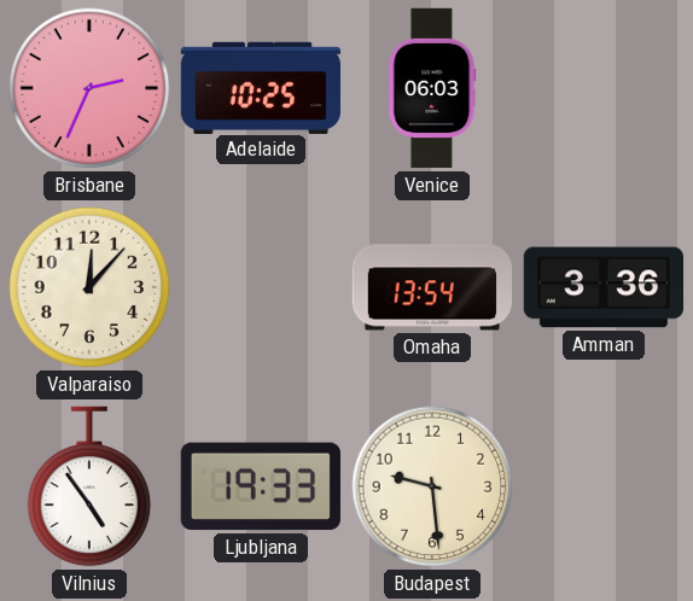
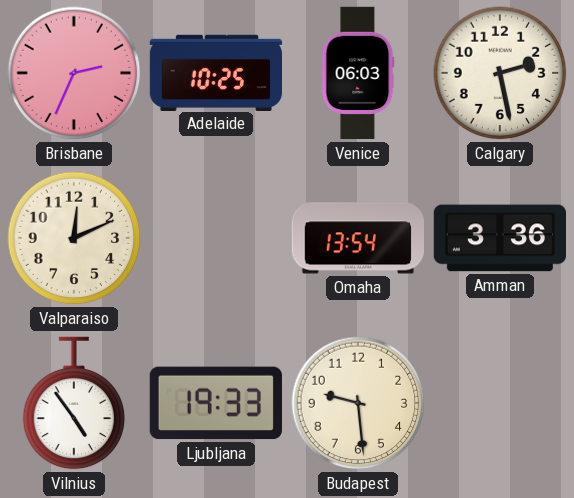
Calgary: none -> 2:28
Valparaiso: 12:07 -> 12:11
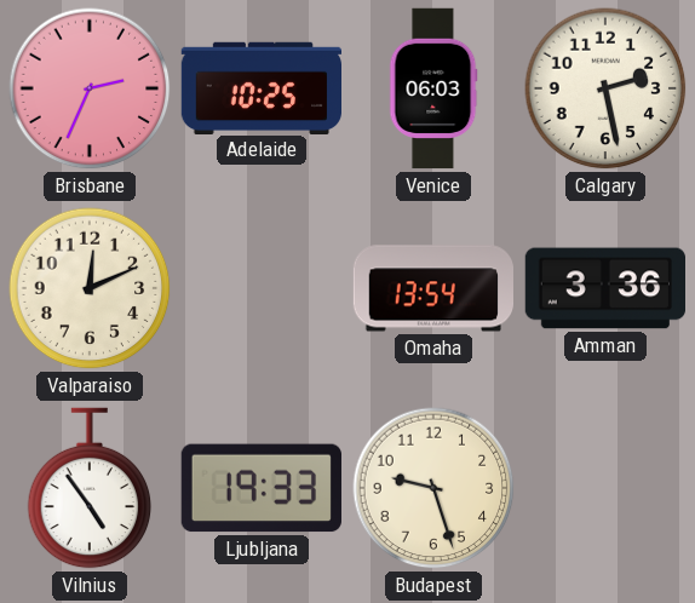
Budapest: 9:29 -> 9:27
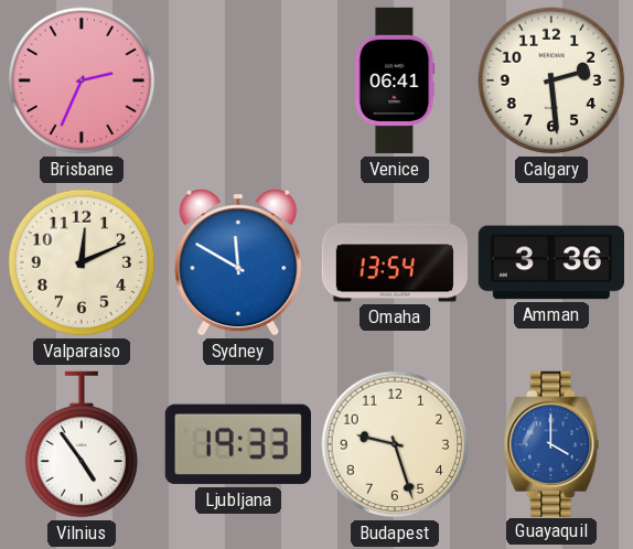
Adelaide: 10:25 -> none
Venice: 06:03 -> 06:41
Calgary: 2:28 -> 2:29
Sydney: none -> 11:50
Guayaquil: none -> 4:00
